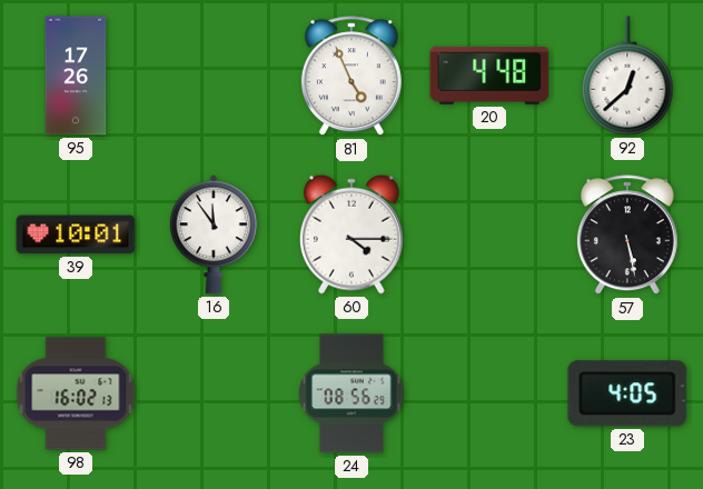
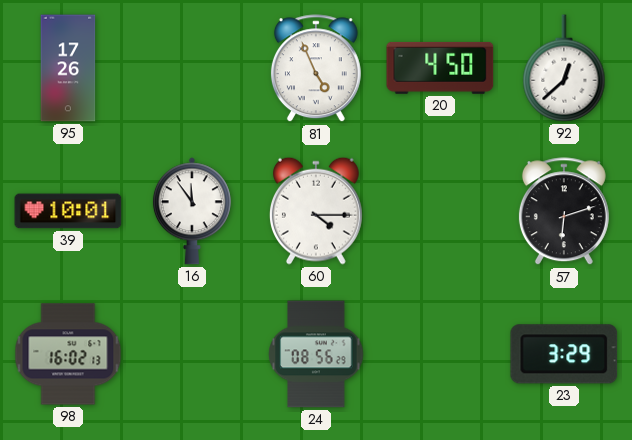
20: 4:48 -> 4:50
57: 5:28 -> 6:12
23: 4:05 -> 3:29
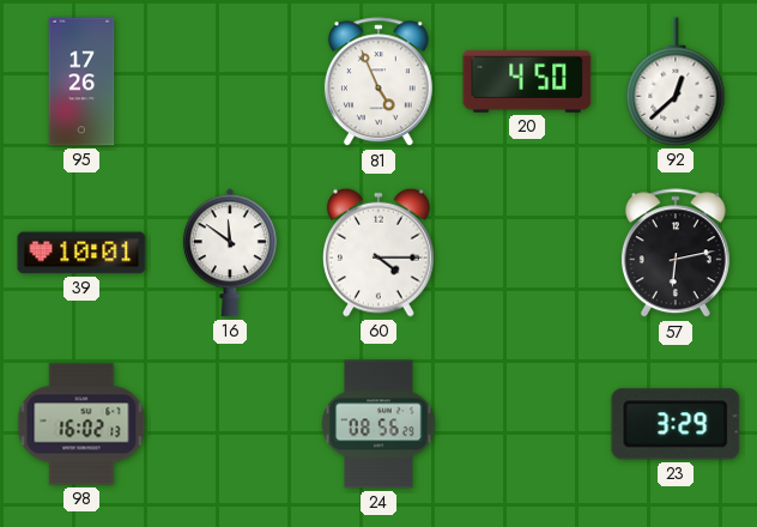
16: 11:54 -> 11:51
57: 6:12 -> 6:13
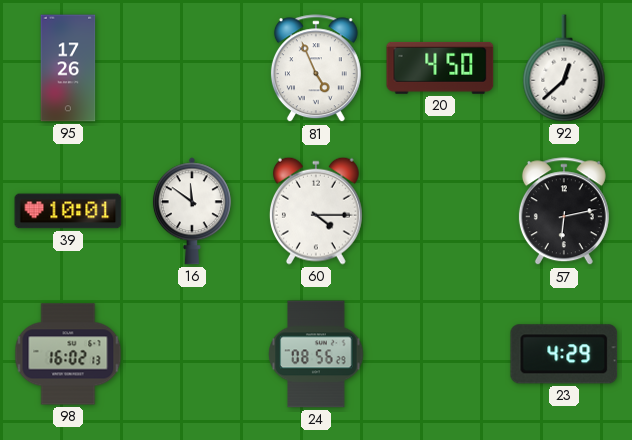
23: 3:29 -> 4:29
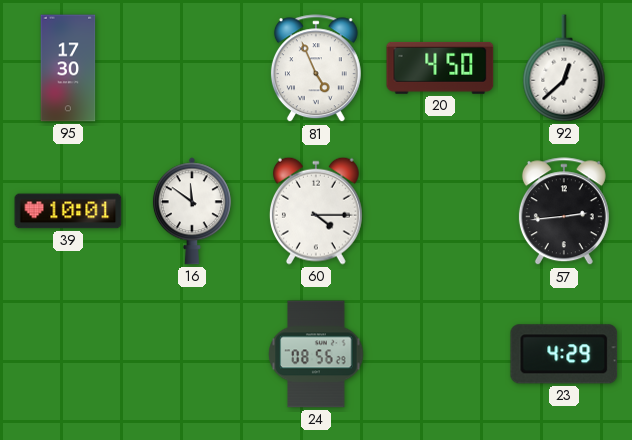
95: 17:26 -> 17:30
57: 6:13 -> 2:44
98: 16:02 -> none
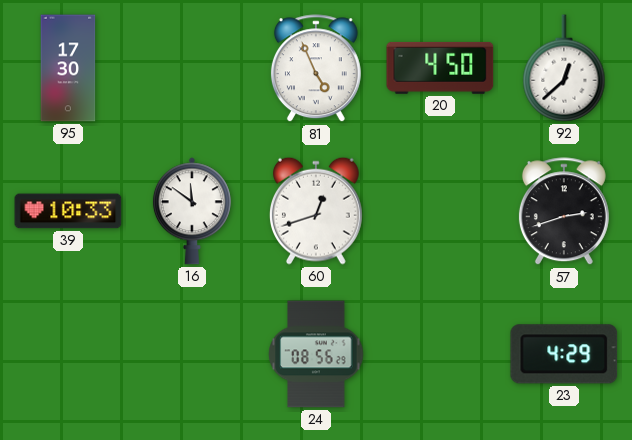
39: 10:01 -> 10:33
60: 4:15 -> 12:42
57: 2:44 -> 2:42
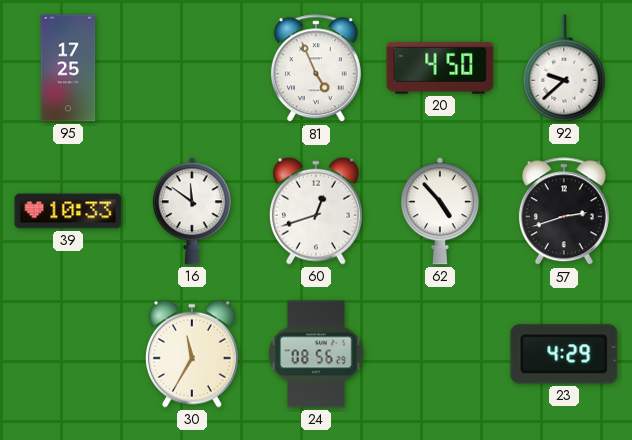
95: 17:30 -> 17:25
92: 12:38 -> 9:38
62: none -> 4:53
30: none -> 11:35
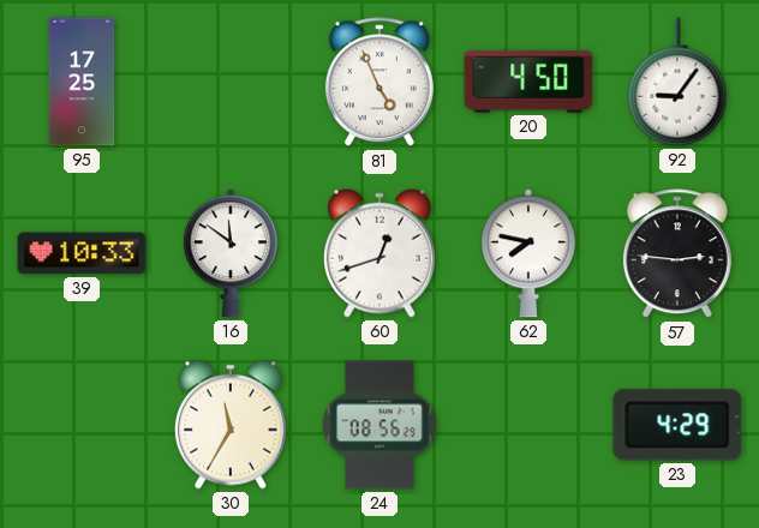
92: 9:38 -> 9:06
62: 4:53 -> 7:47
57: 2:42 -> 2:46
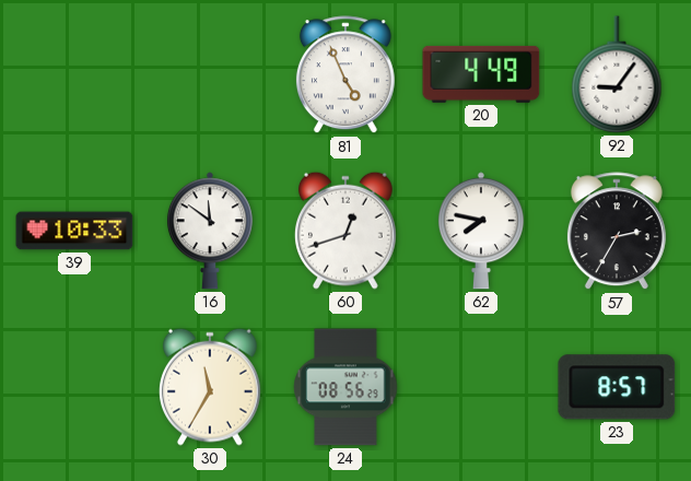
95: 17:25 -> none
20: 4:50 -> 4:49
57: 2:46 -> 2:35
23: 4:29 -> 8:57
